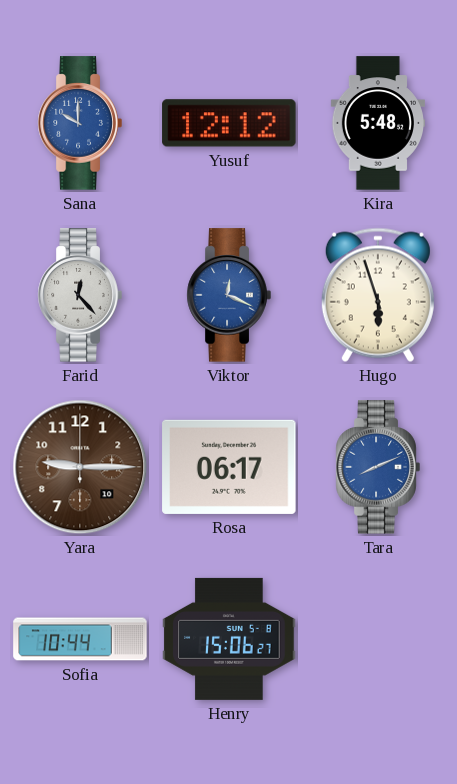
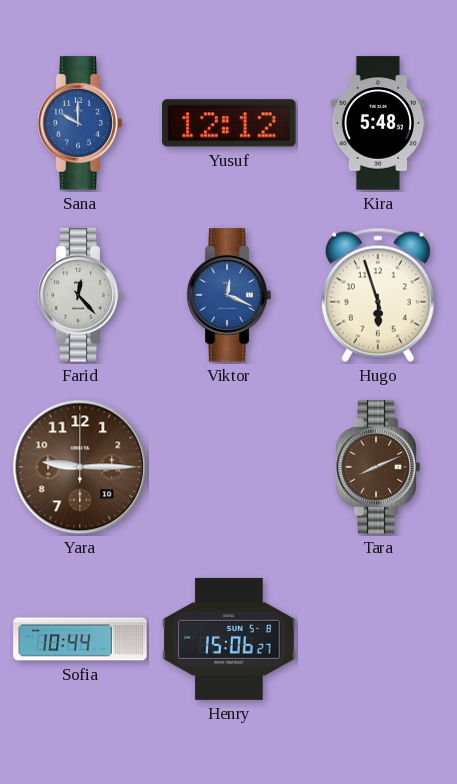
Rosa: 06:17 -> none
Tara dial: blue -> brown
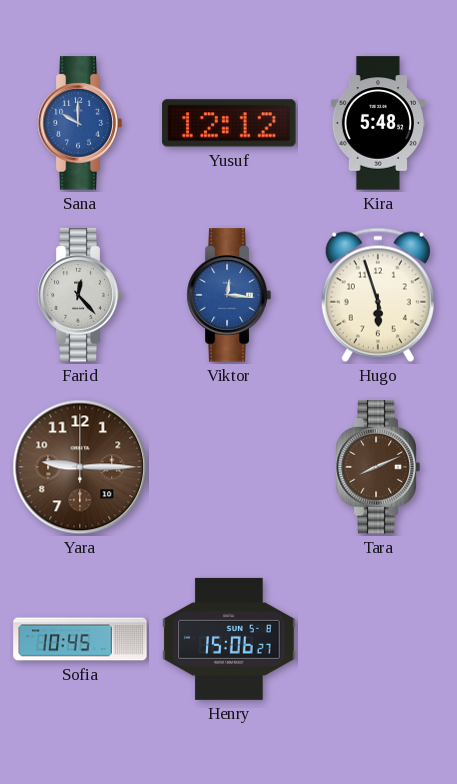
Viktor: 12:19 -> 12:16
Sofia: 10:44 -> 10:45
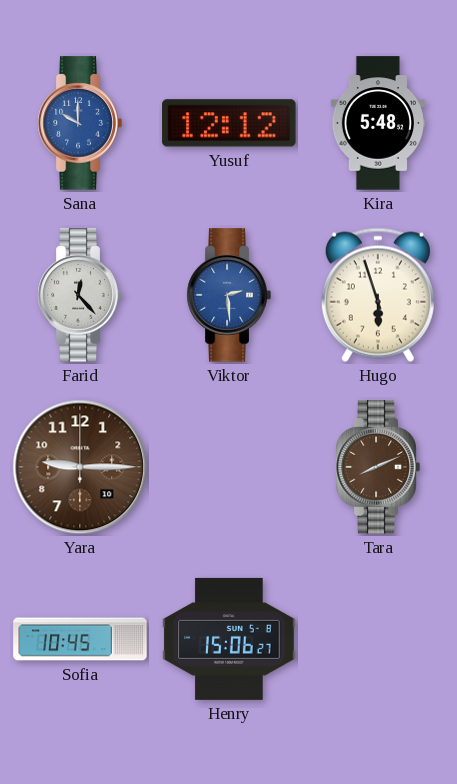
Viktor: 12:16 -> 2:29
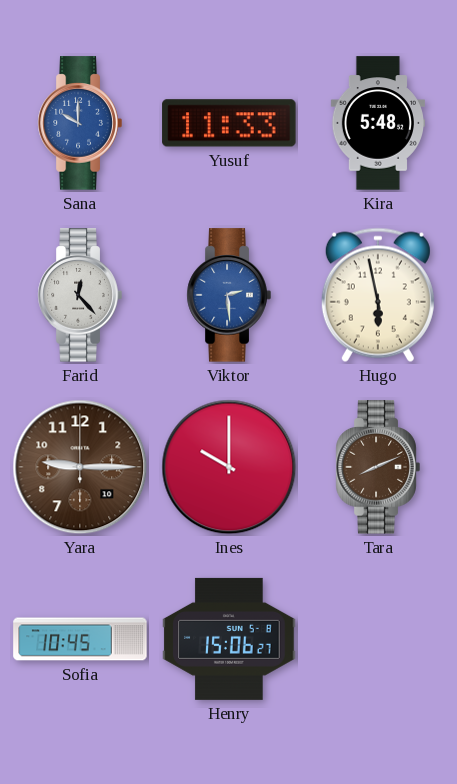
Yusuf: 12:12 -> 11:33
Hugo: 5:57 -> 5:58
Ines: none -> 10:00
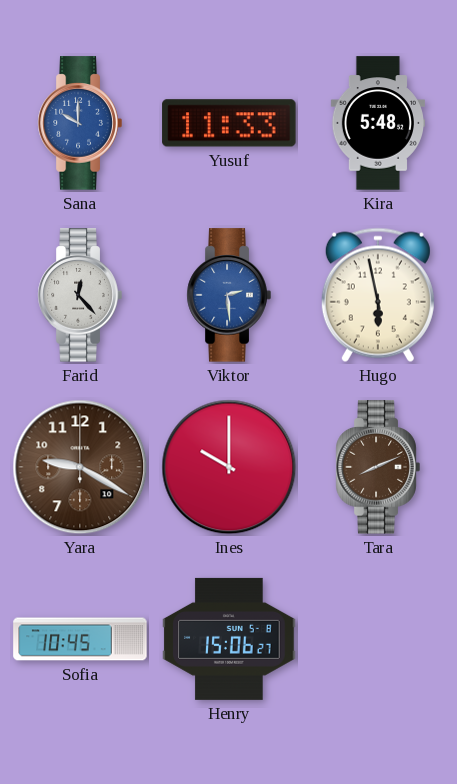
Yara: 9:15 -> 9:20
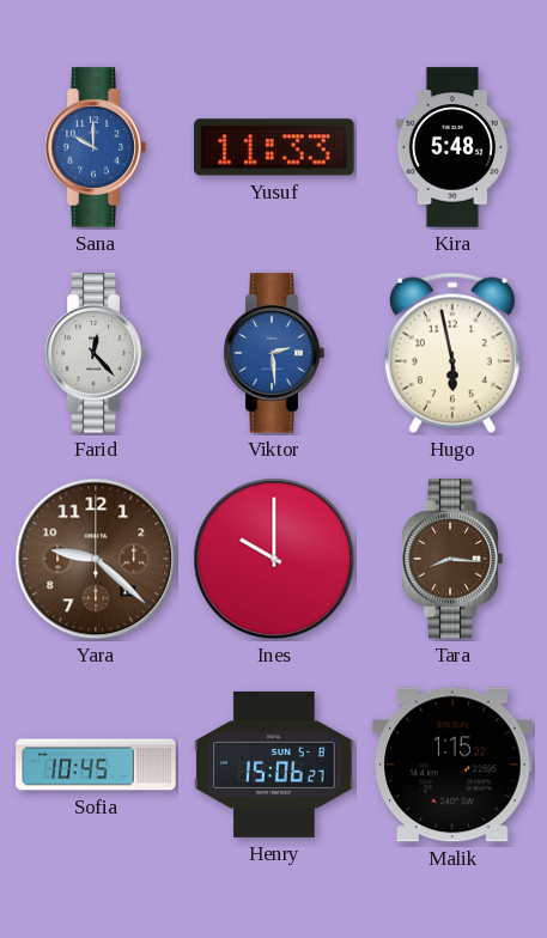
Yara: 9:20 -> 9:22
Tara: 8:11 -> 8:16
Malik: none -> 1:15
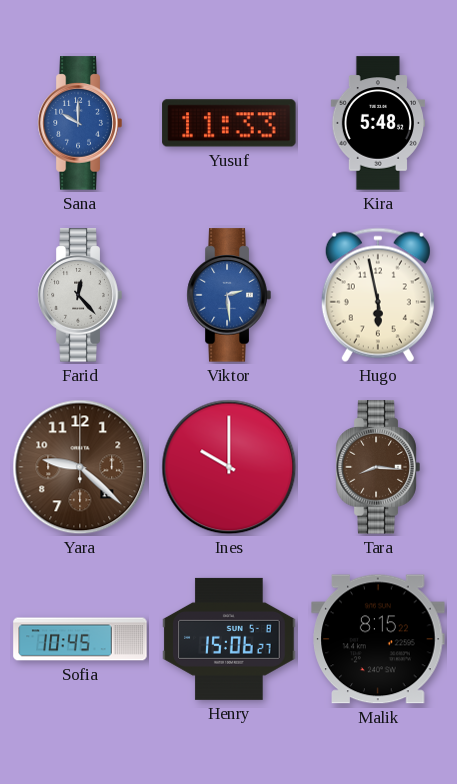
Malik: 1:15 -> 8:15
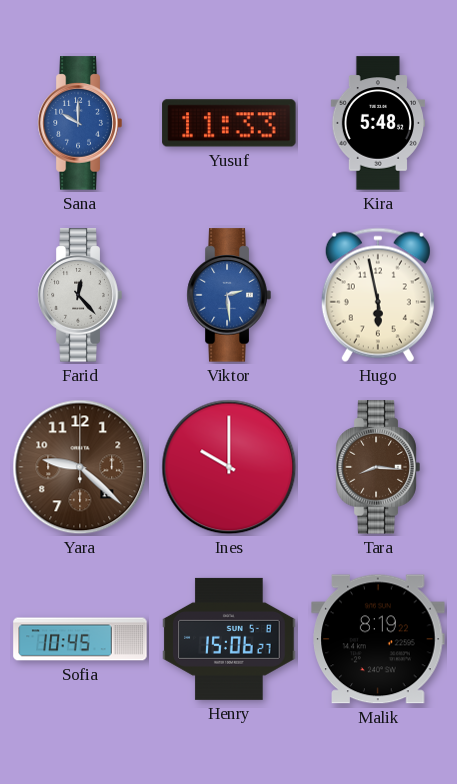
Malik: 8:15 -> 8:19
